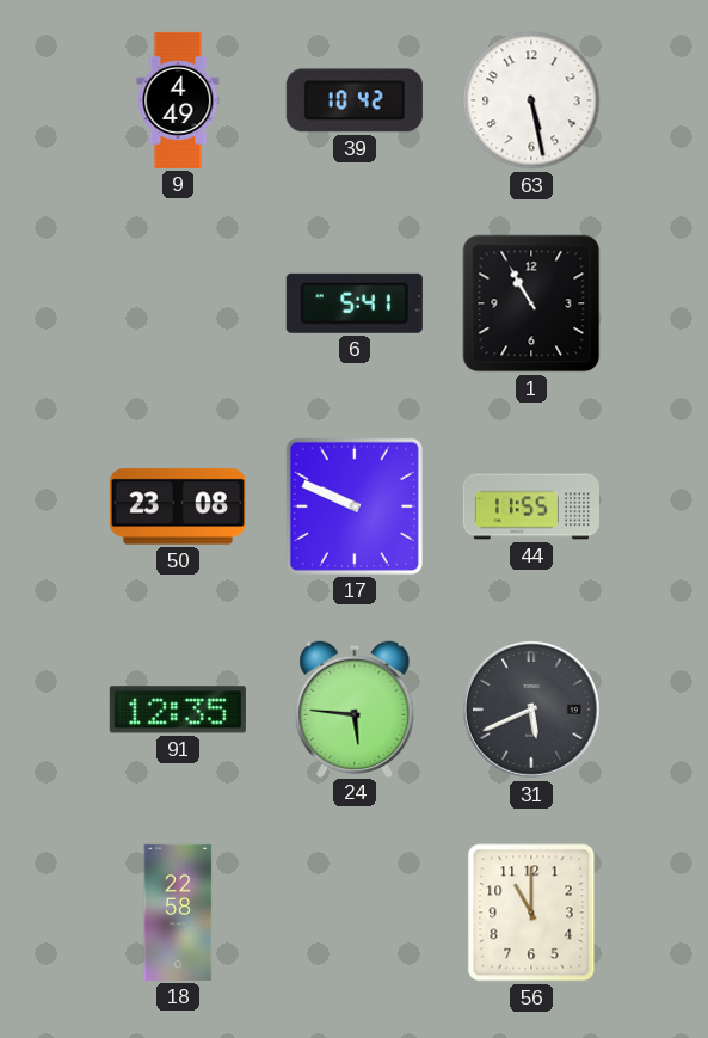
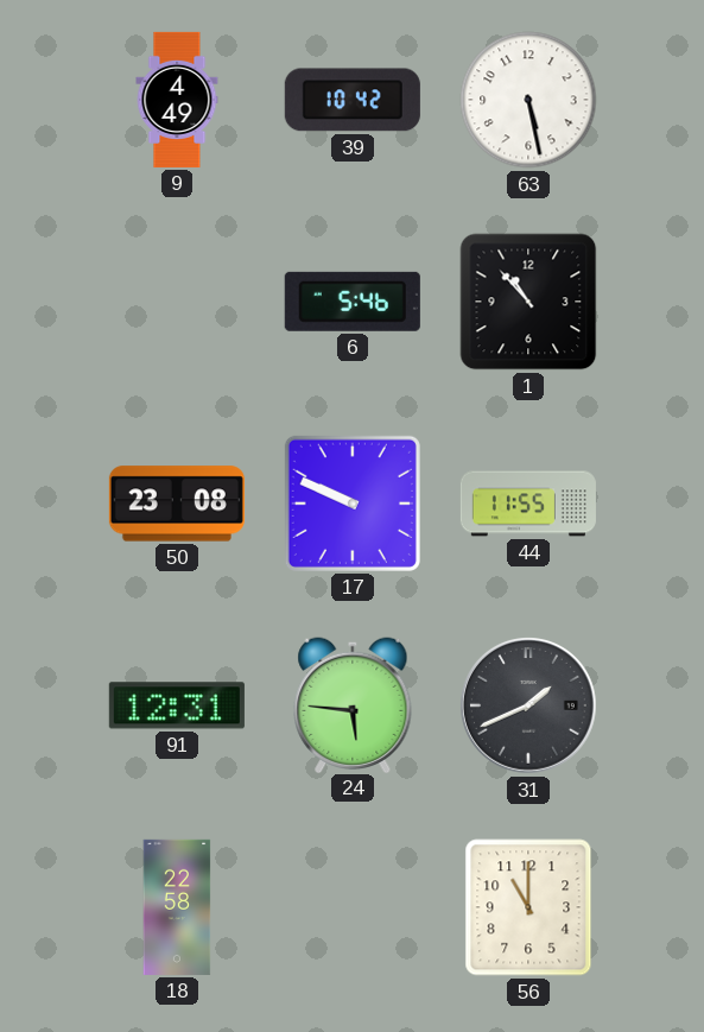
6: 5:41 -> 5:46
1: 10:55 -> 10:53
91: 12:35 -> 12:31
31: 5:41 -> 1:41
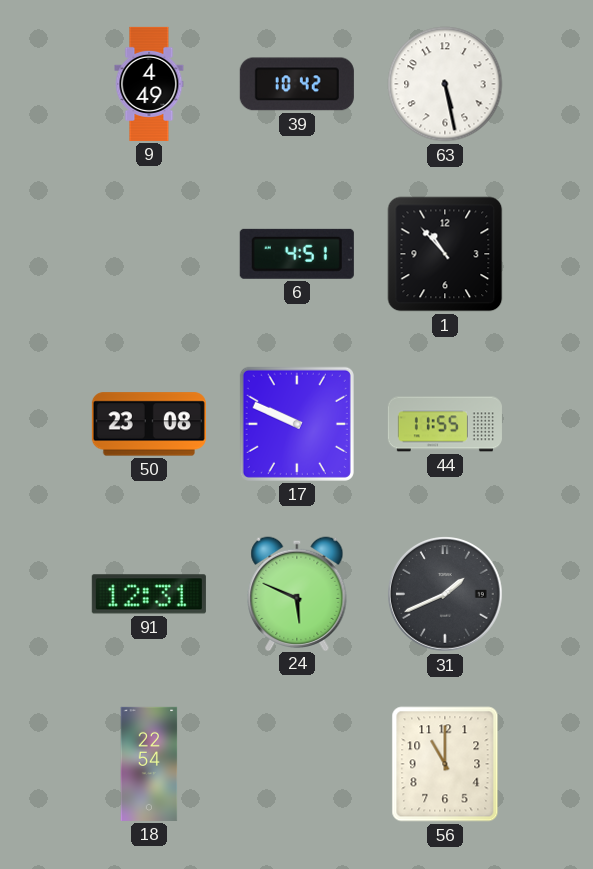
6: 5:46 -> 4:51
24: 5:46 -> 5:49
18: 22:58 -> 22:54
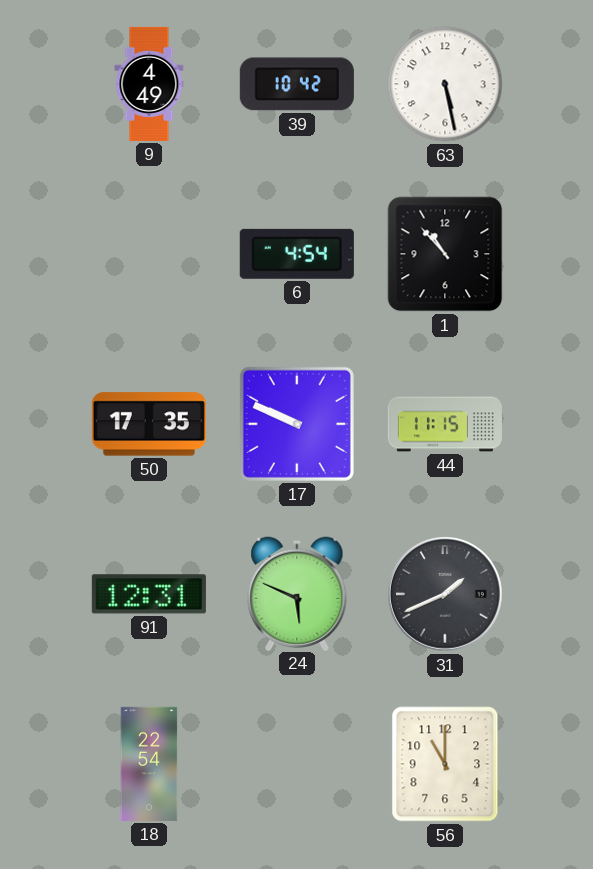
6: 4:51 -> 4:54
50: 23:08 -> 17:35
44: 11:55 -> 11:15
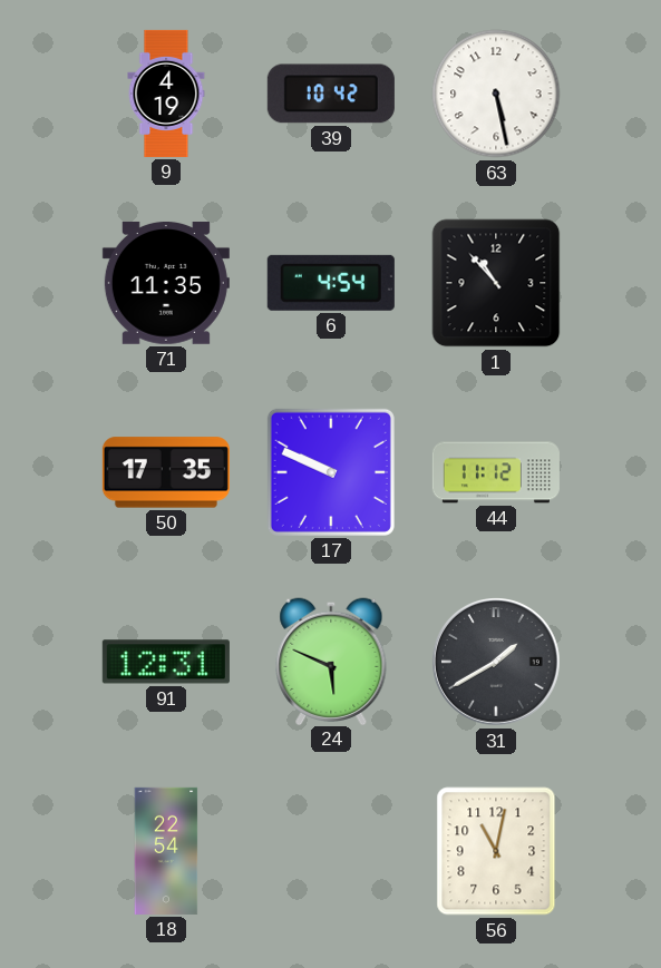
9: 4:49 -> 4:19
71: none -> 11:35
44: 11:15 -> 11:12
31: 1:41 -> 1:40
56: 11:00 -> 11:02
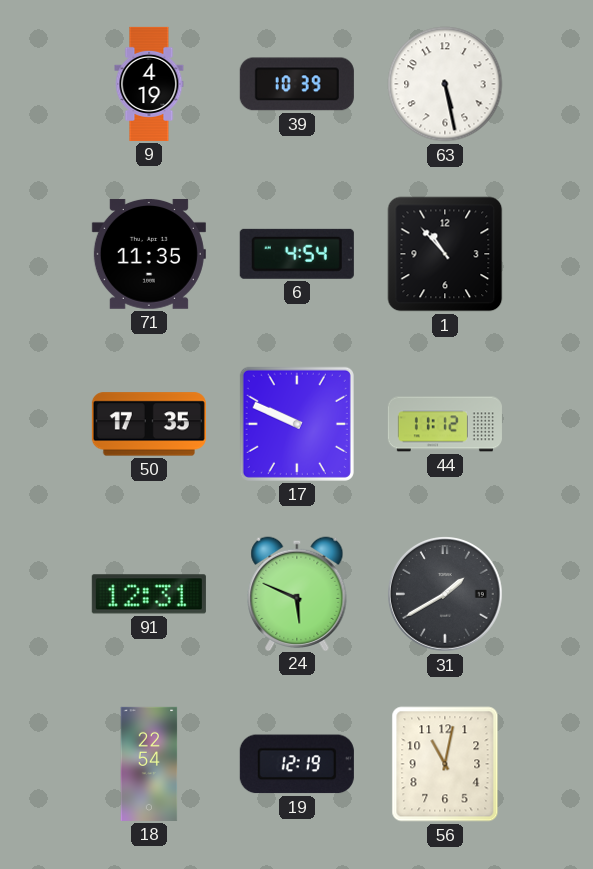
39: 10:42 -> 10:39
19: none -> 12:19
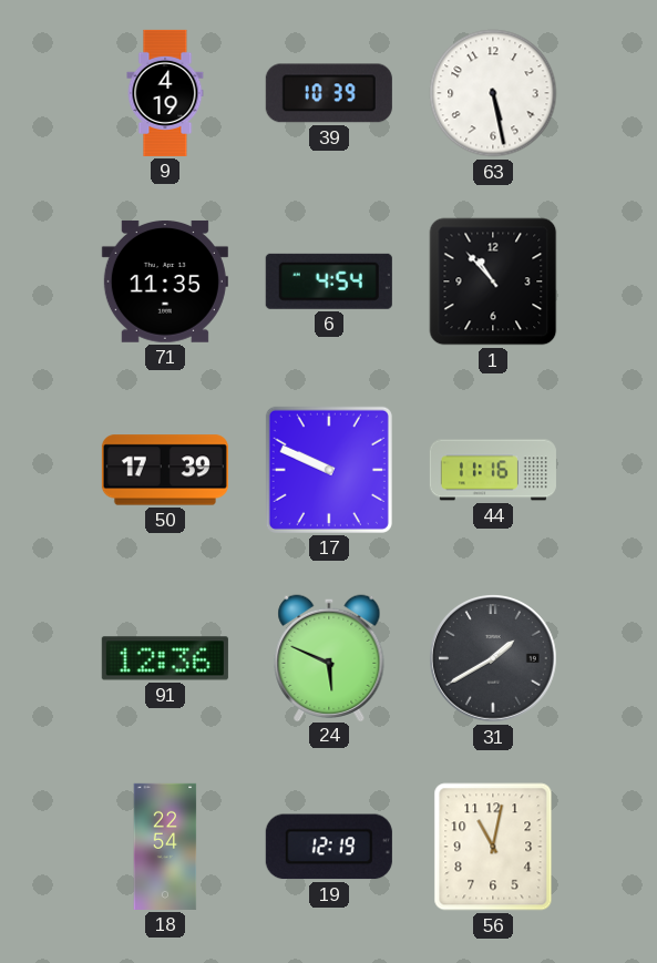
50: 17:35 -> 17:39
44: 11:12 -> 11:16
91: 12:31 -> 12:36
